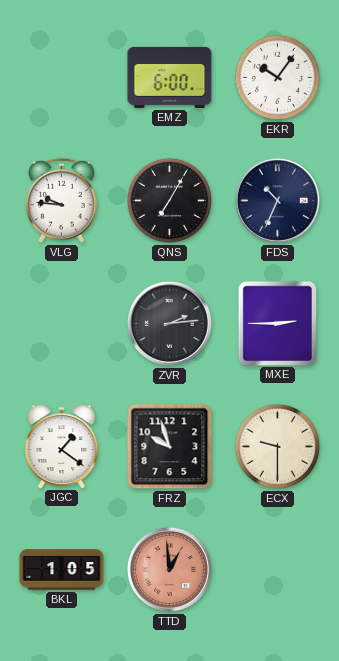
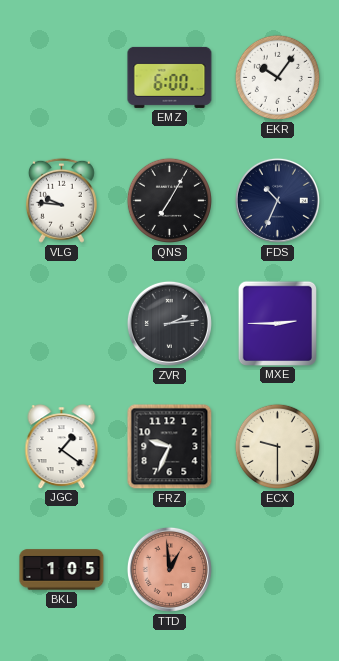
FRZ: 9:57 -> 9:34
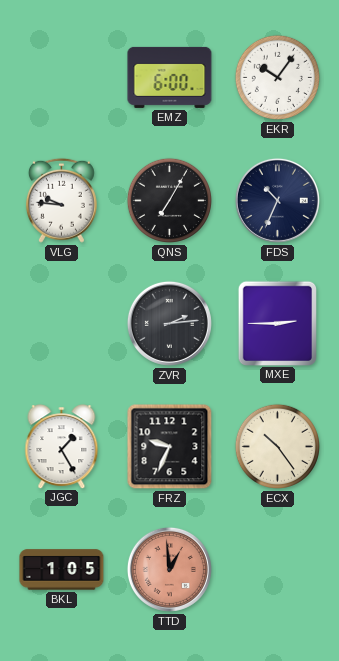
JGC: 1:21 -> 1:25
ECX: 9:30 -> 10:24
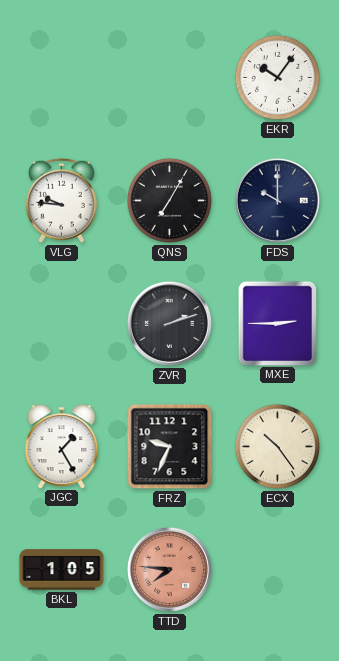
EMZ: 6:00 -> none
FDS: 10:34 -> 10:00
ZVR: 2:14 -> 2:12
TTD: 12:59 -> 7:46
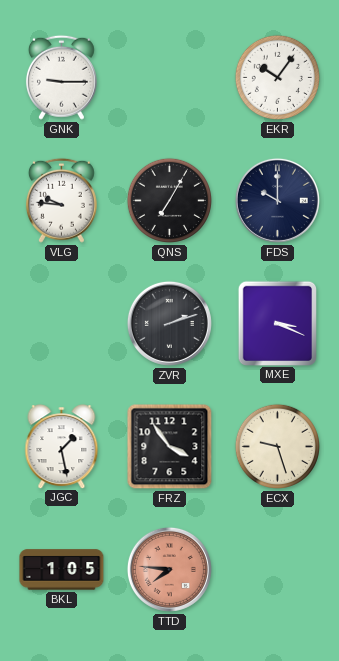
GNK: none -> 9:15
MXE: 2:45 -> 3:19
JGC: 1:25 -> 1:28
FRZ: 9:34 -> 3:54
ECX: 10:24 -> 9:27
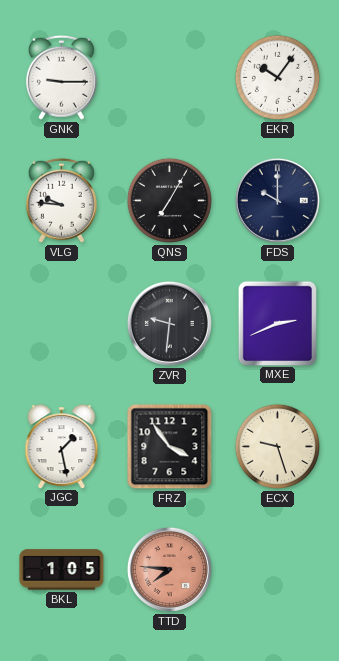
ZVR: 2:12 -> 9:31
MXE: 3:19 -> 2:41
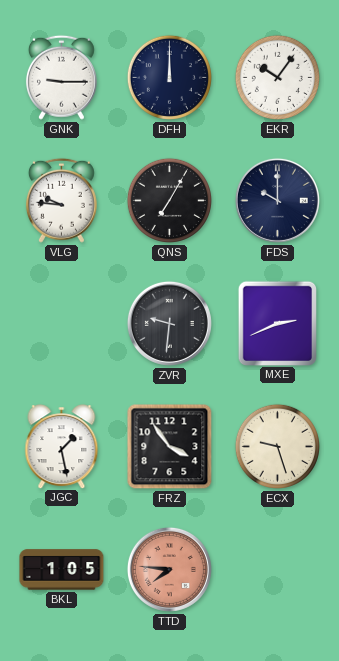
DFH: none -> 12:00
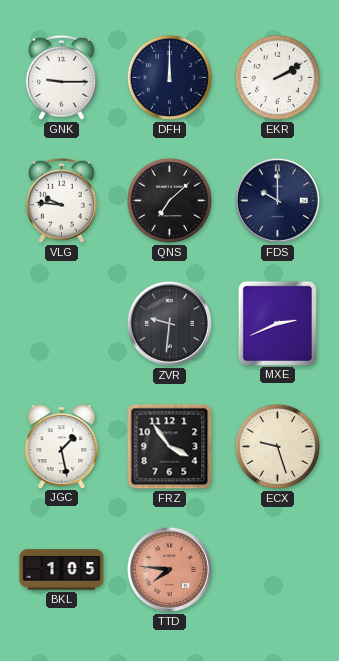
EKR: 10:06 -> 2:10
QNS: 7:05 -> 7:08
